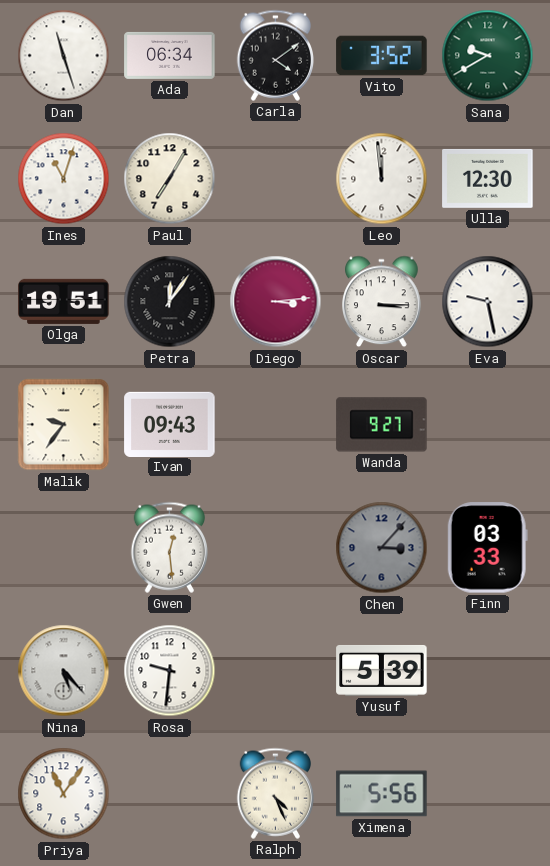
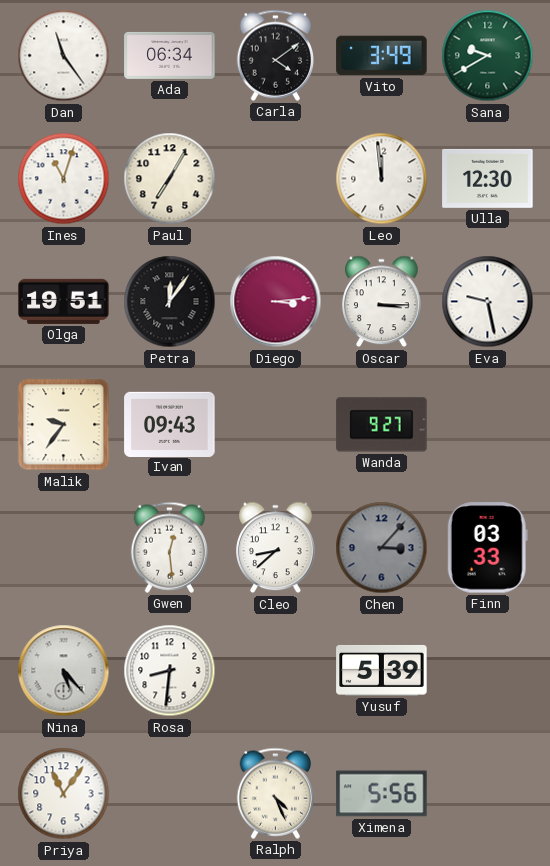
Dan: 11:27 -> 11:24
Vito: 3:52 -> 3:49
Cleo: none -> 8:38
Rosa: 9:31 -> 8:31
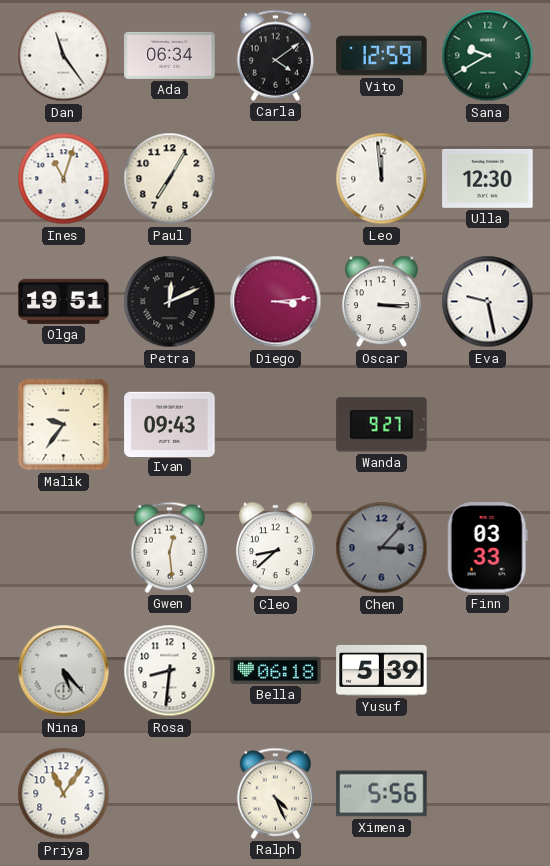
Vito: 3:49 -> 12:59
Petra: 12:06 -> 12:11
Bella: none -> 06:18
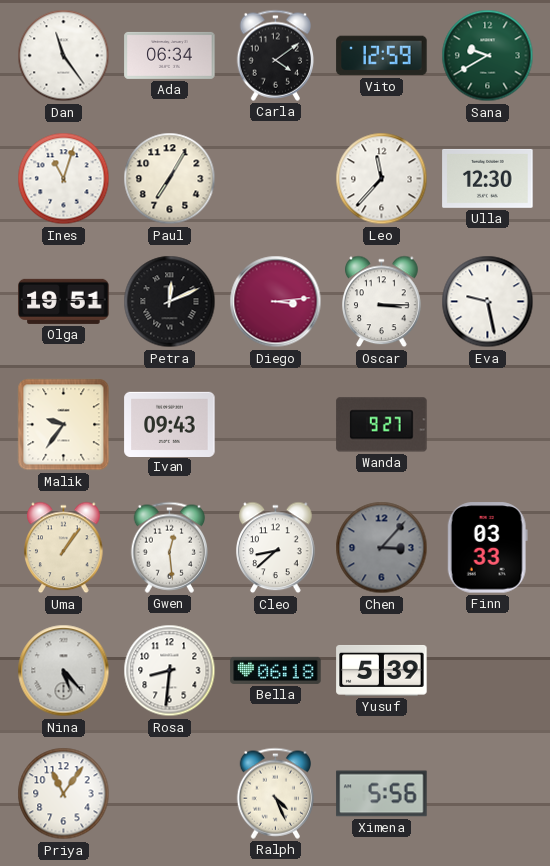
Leo: 11:59 -> 11:37
Uma: none -> 1:06
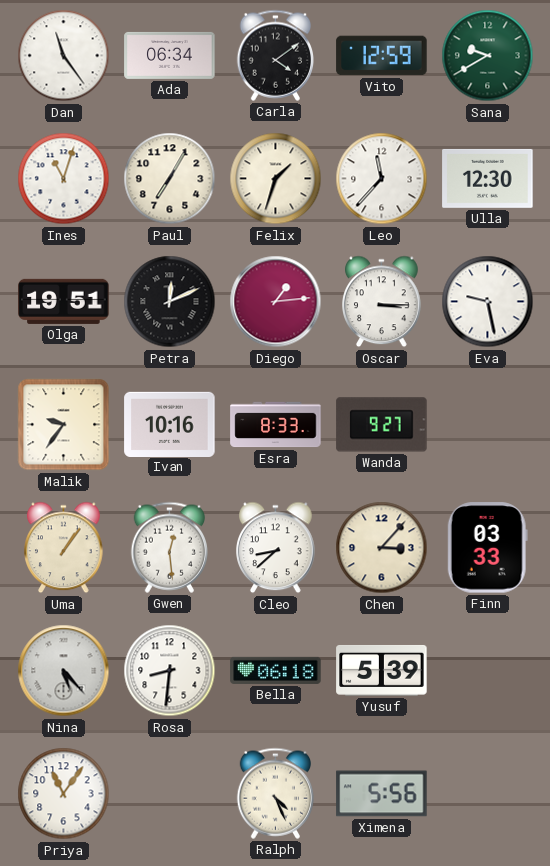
Felix: none -> 1:33
Diego: 3:14 -> 1:14
Ivan: 09:43 -> 10:16
Esra: none -> 8:33
Chen dial: grey -> cream
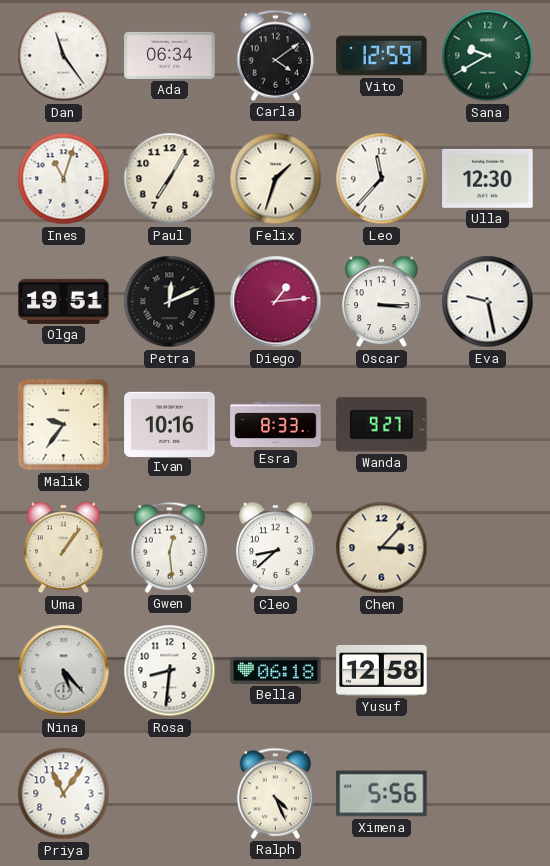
Finn: 03:33 -> none
Yusuf: 5:39 -> 12:58
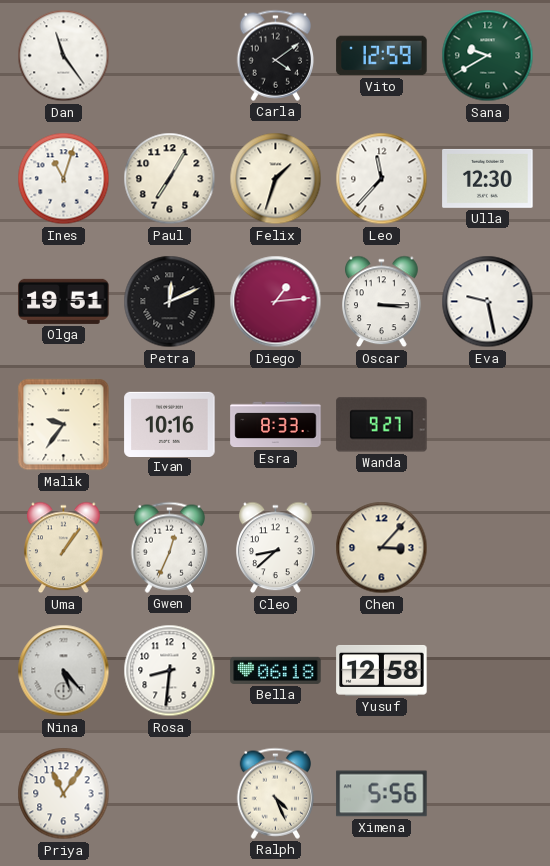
Ada: 06:34 -> none
Gwen: 12:29 -> 12:34
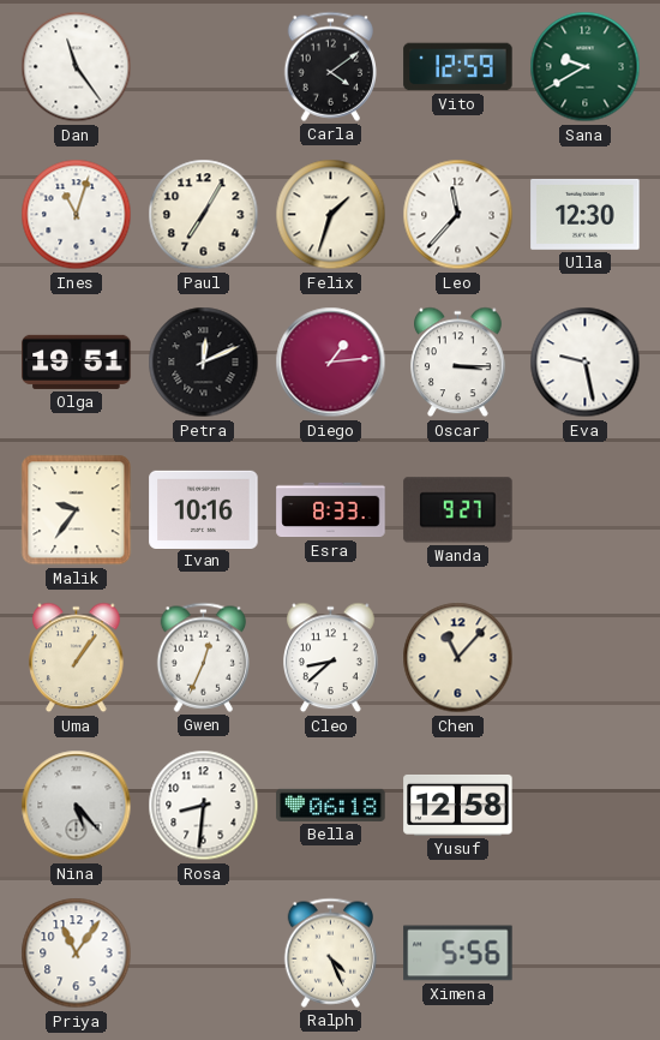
Chen: 3:07 -> 11:07
